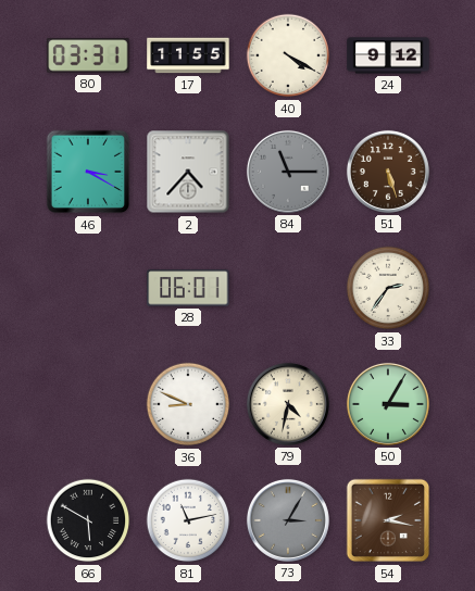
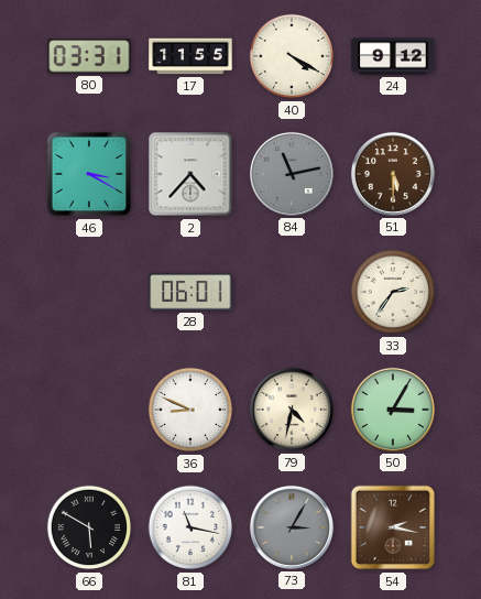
84: 11:15 -> 11:13
51: 5:27 -> 5:30
81: 11:13 -> 11:17
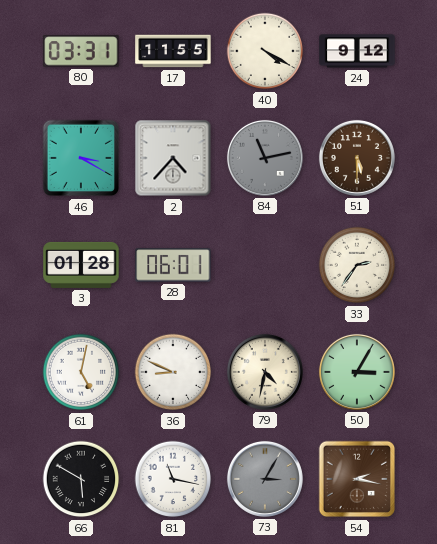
3: none -> 01:28
61: none -> 5:02
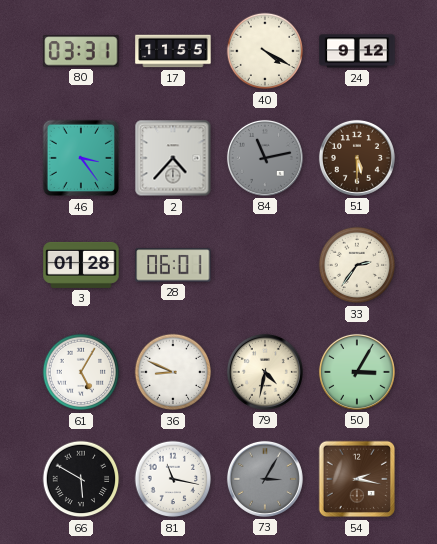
46: 3:20 -> 3:24
61: 5:02 -> 5:05
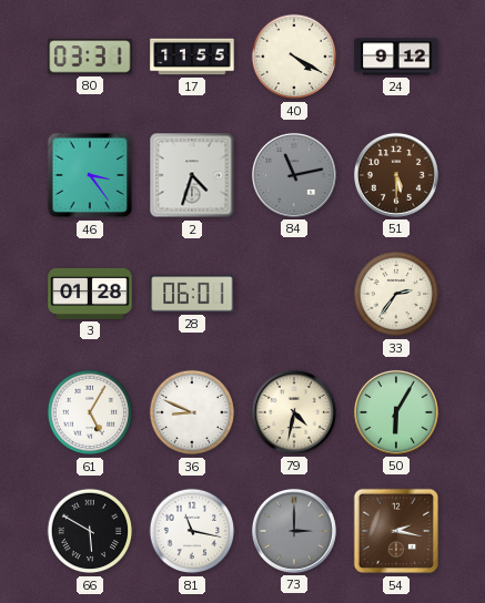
2: 4:37 -> 4:33
50: 3:05 -> 6:05
73: 3:05 -> 3:00
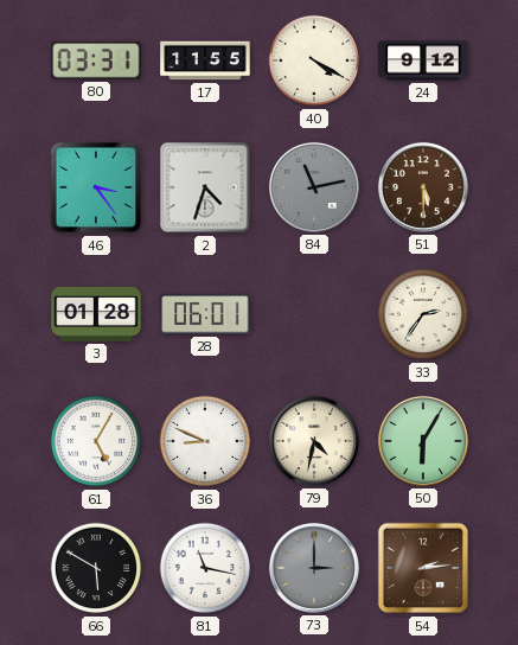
54: 2:17 -> 2:14
